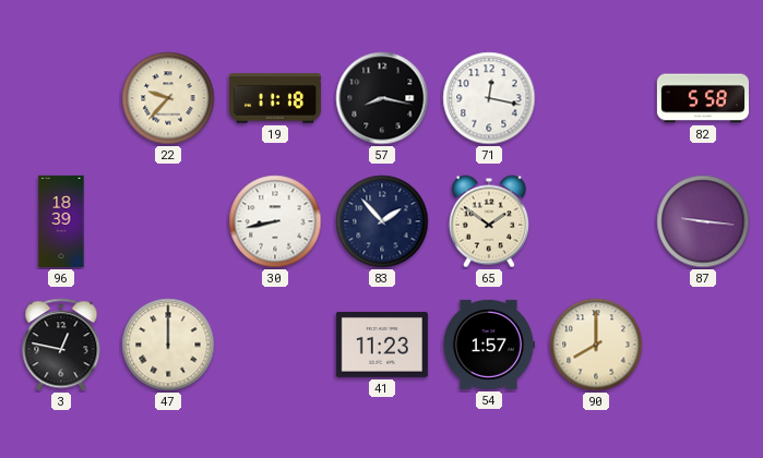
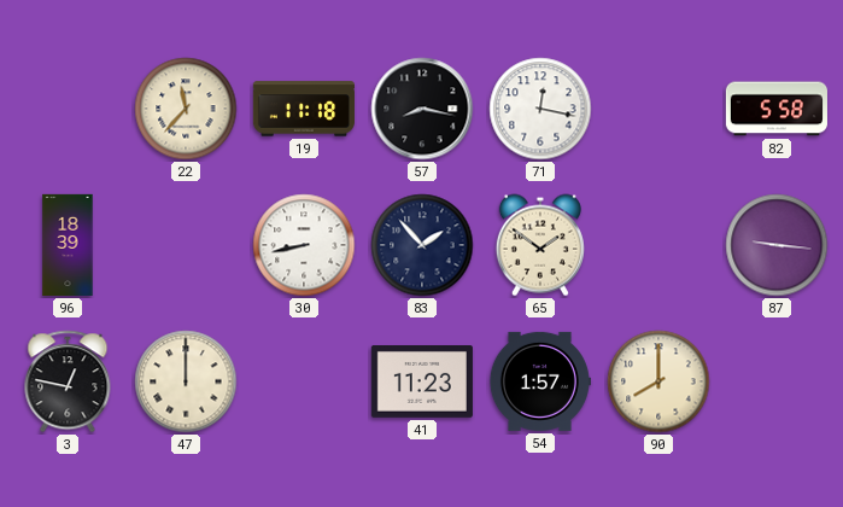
22: 9:37 -> 11:37
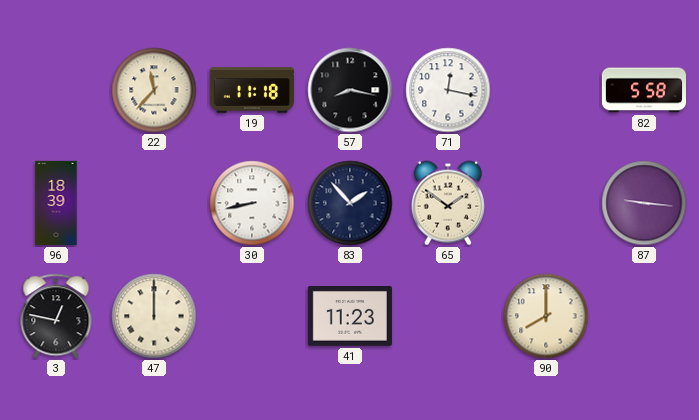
54: 1:57 -> none
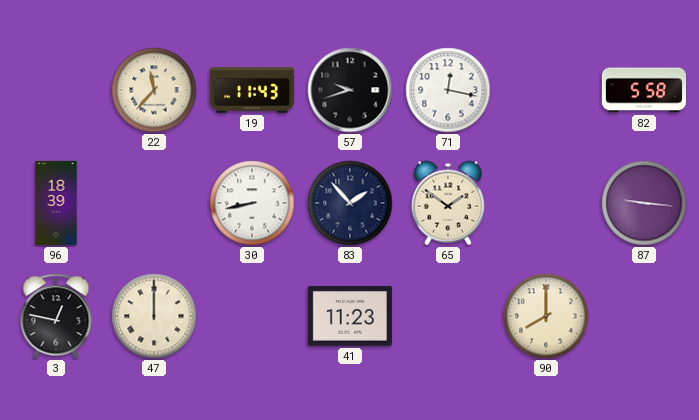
19: 11:18 -> 11:43
57: 8:17 -> 9:42
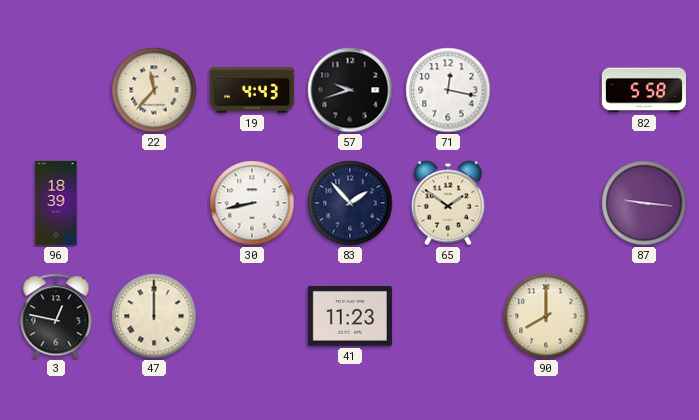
19: 11:43 -> 4:43
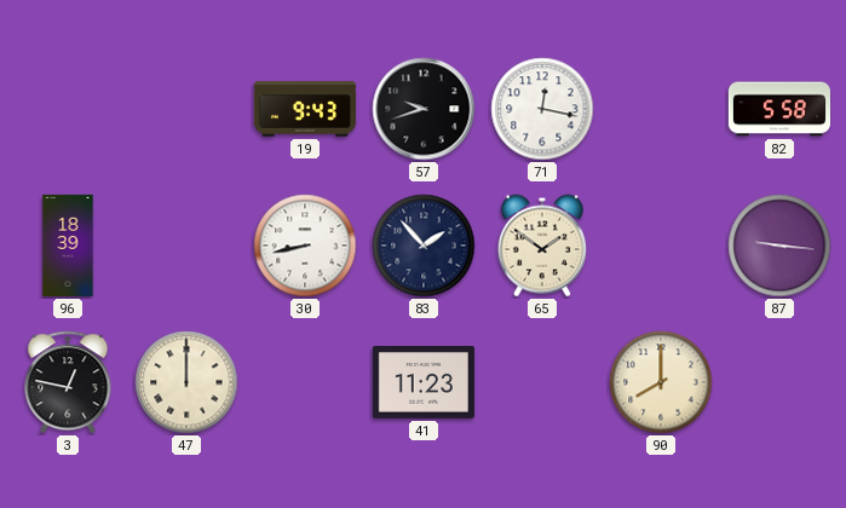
22: 11:37 -> none
19: 4:43 -> 9:43
